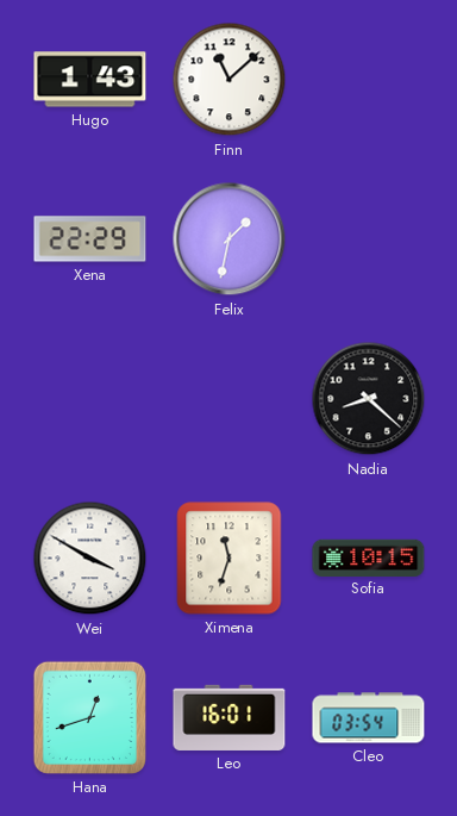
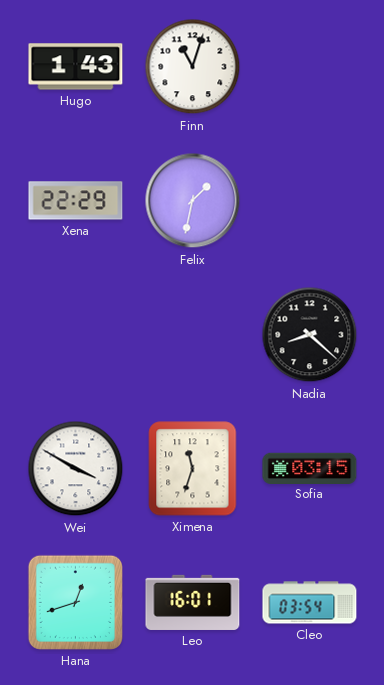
Finn: 11:08 -> 11:03
Sofia: 10:15 -> 03:15
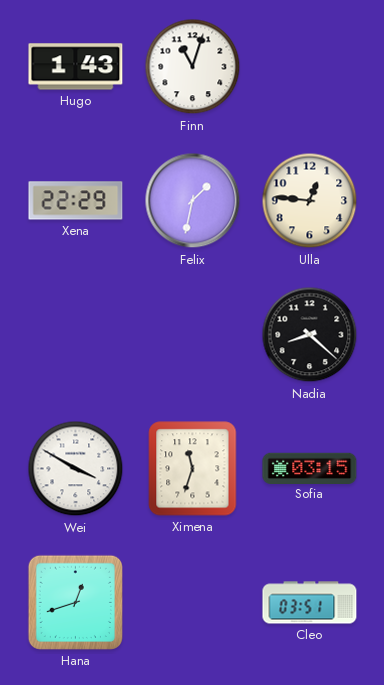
Ulla: none -> 12:46
Leo: 16:01 -> none
Cleo: 03:54 -> 03:51
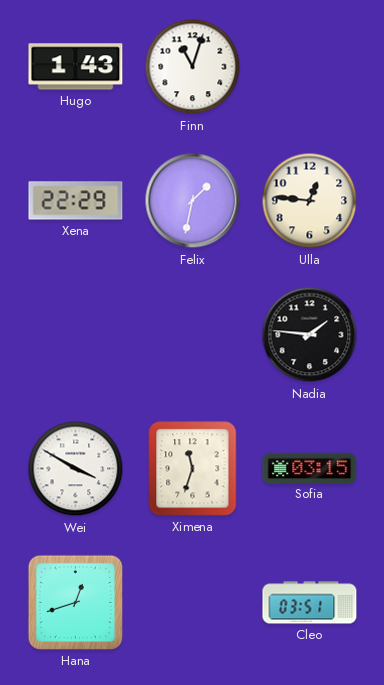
Nadia: 8:22 -> 1:46
